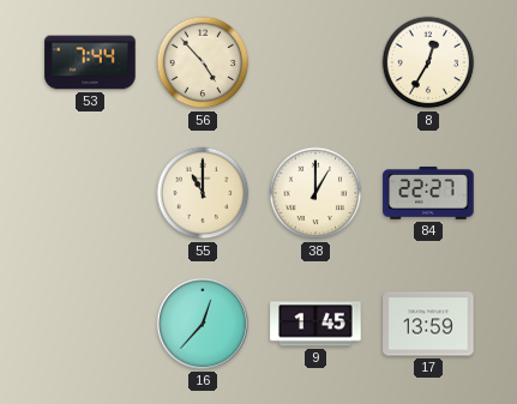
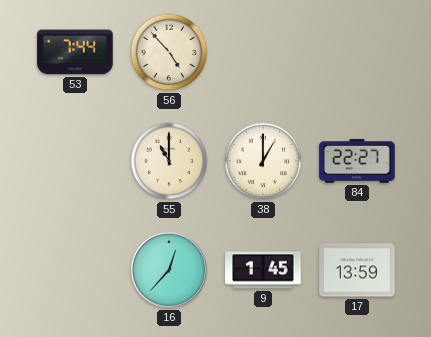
8: 12:35 -> none
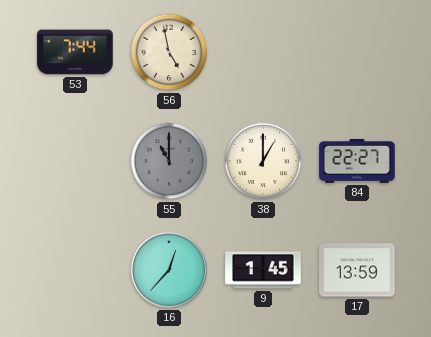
56: 4:53 -> 4:58
55 dial: cream -> grey
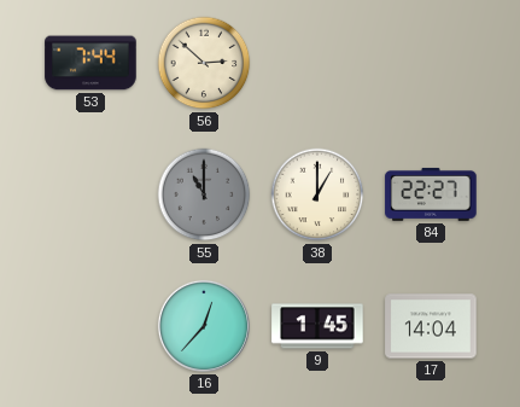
56: 4:58 -> 2:52
17: 13:59 -> 14:04
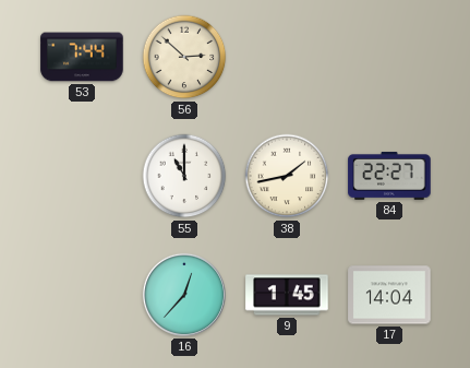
55 dial: grey -> white
38: 1:00 -> 1:43
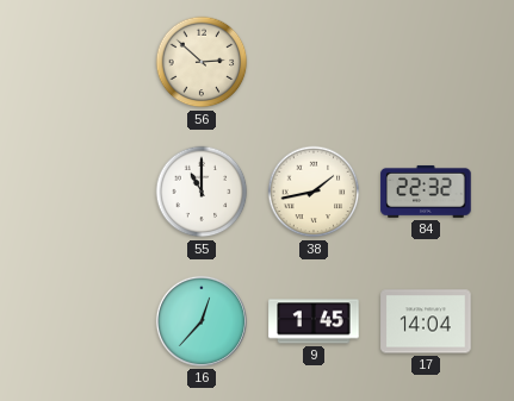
53: 7:44 -> none
84: 22:27 -> 22:32
